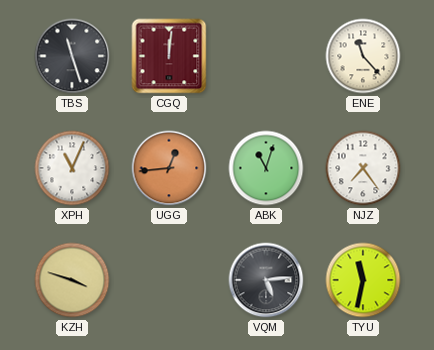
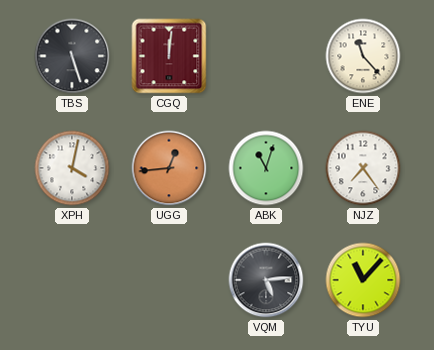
TBS: 11:27 -> 5:27
XPH: 11:04 -> 4:02
KZH: 3:48 -> none
TYU: 11:32 -> 11:07
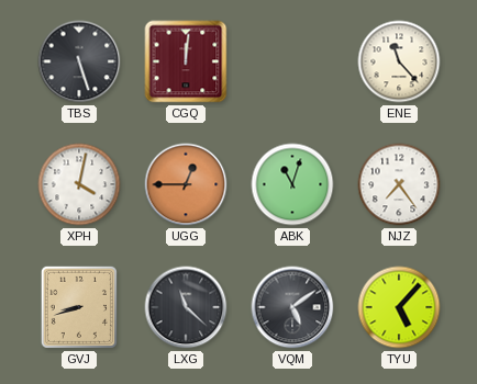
UGG: 12:44 -> 12:45
GVJ: none -> 8:42
LXG: none -> 11:22
VQM: 5:14 -> 5:09
TYU: 11:07 -> 5:07
